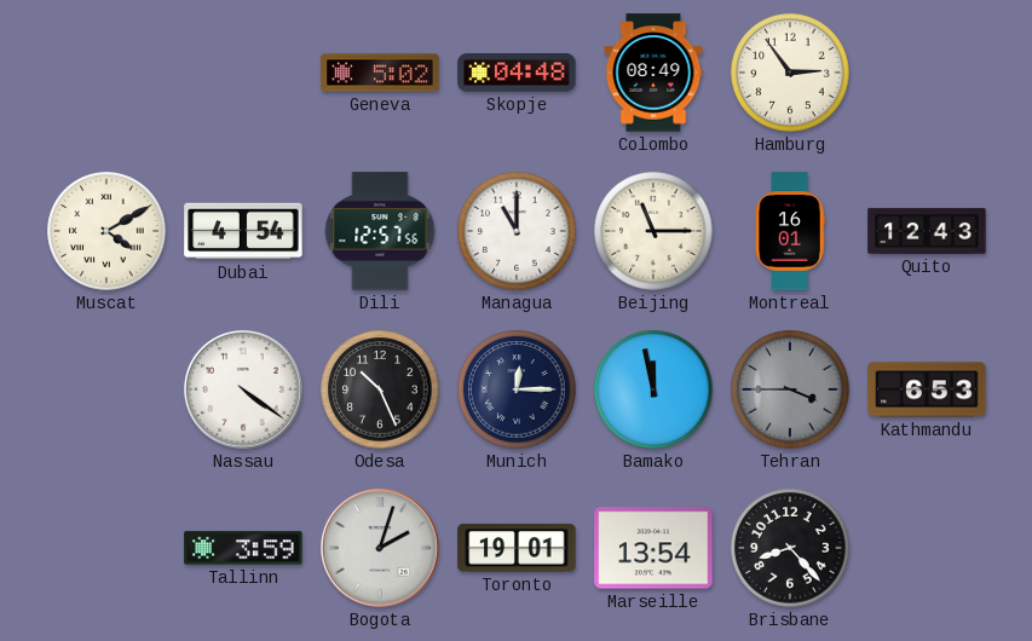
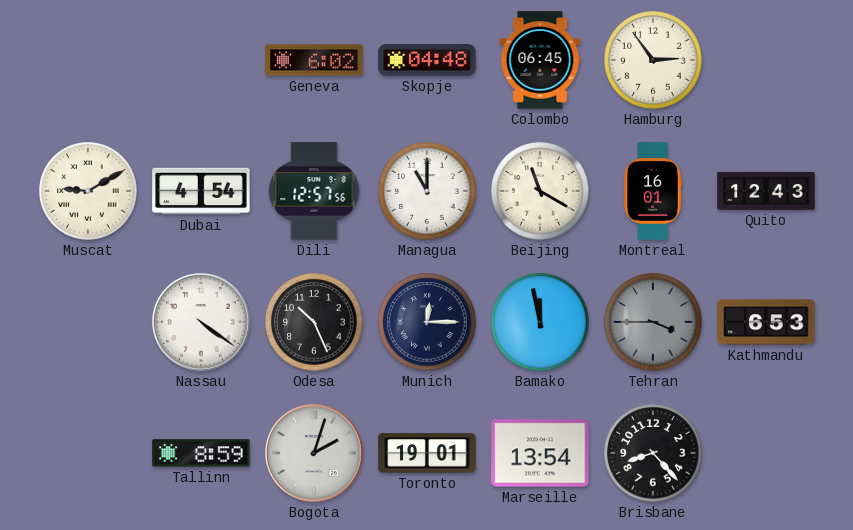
Geneva: 5:02 -> 6:02
Colombo: 08:49 -> 06:45
Muscat: 4:10 -> 9:10
Beijing: 11:15 -> 11:20
Tallinn: 3:59 -> 8:59
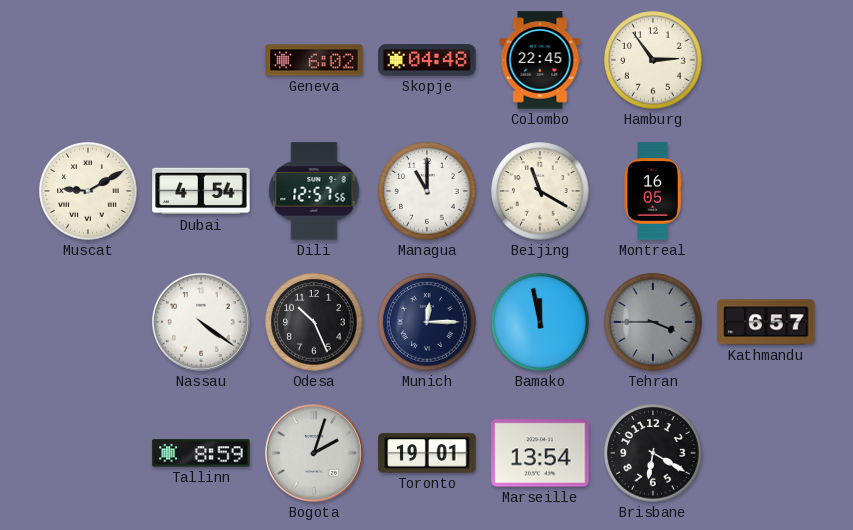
Colombo: 06:45 -> 22:45
Montreal: 16:01 -> 16:05
Quito: 12:43 -> none
Kathmandu: 6:53 -> 6:57
Brisbane: 8:23 -> 6:20
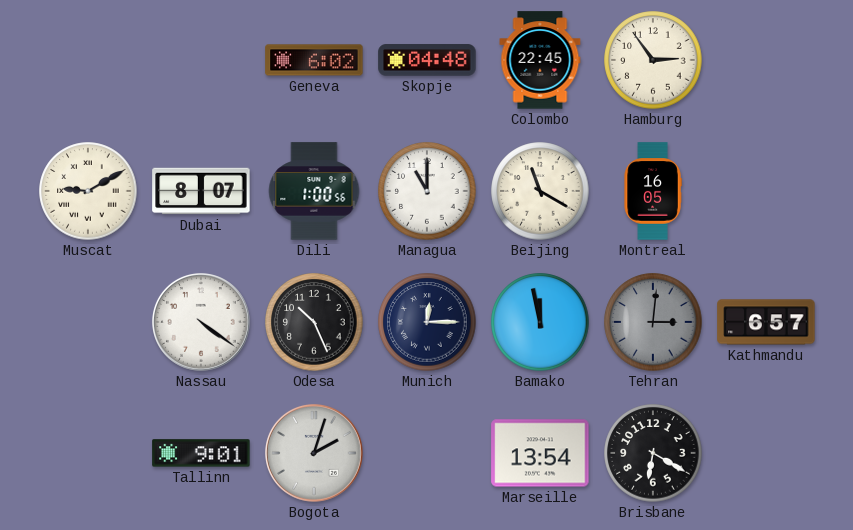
Dubai: 4:54 -> 8:07
Dili: 12:57 -> 1:00
Tehran: 3:45 -> 3:01
Tallinn: 8:59 -> 9:01
Toronto: 19:01 -> none
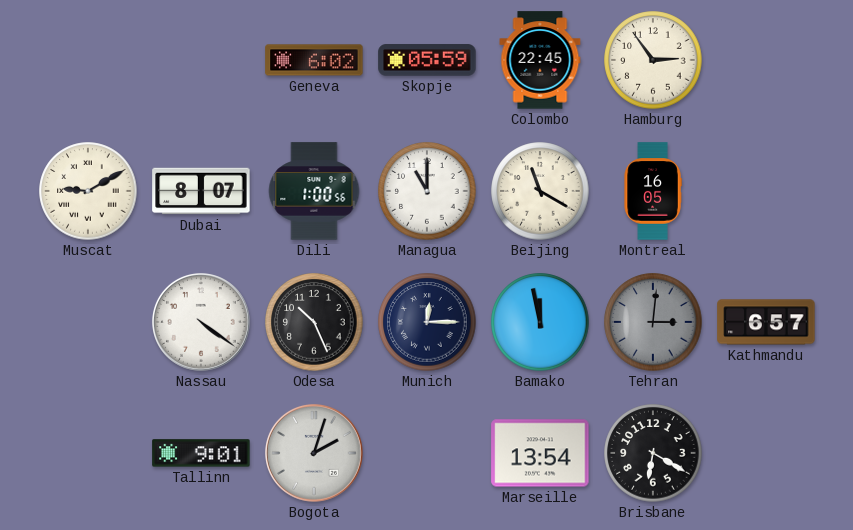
Skopje: 04:48 -> 05:59
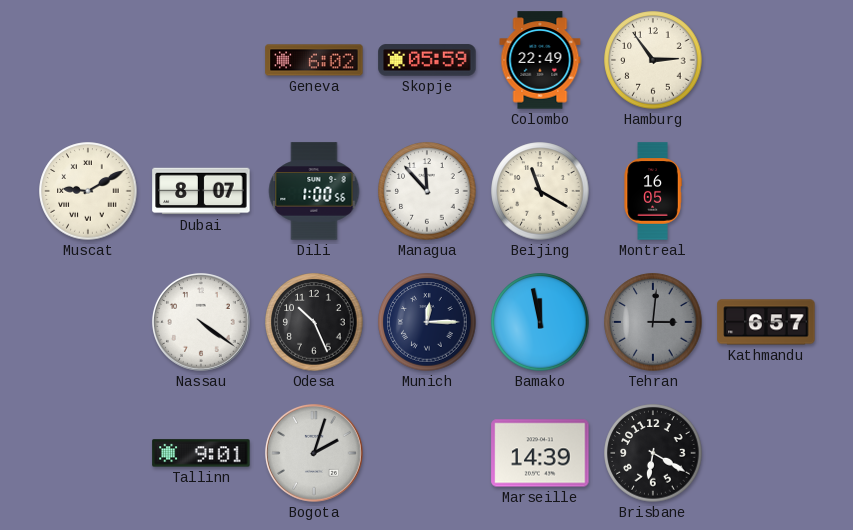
Colombo: 22:45 -> 22:49
Managua: 11:00 -> 11:53
Marseille: 13:54 -> 14:39
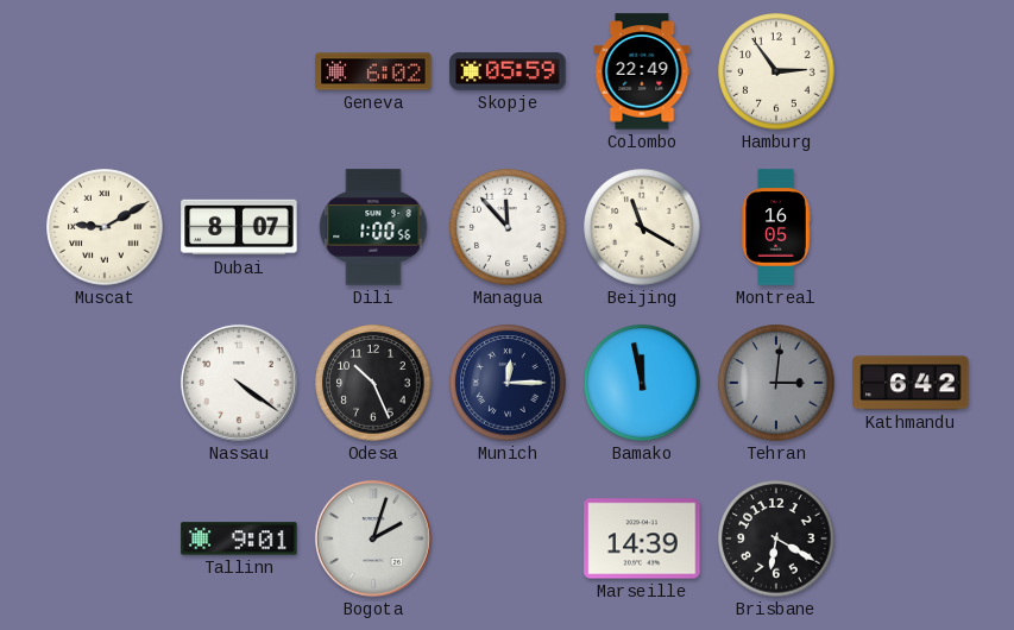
Kathmandu: 6:57 -> 6:42
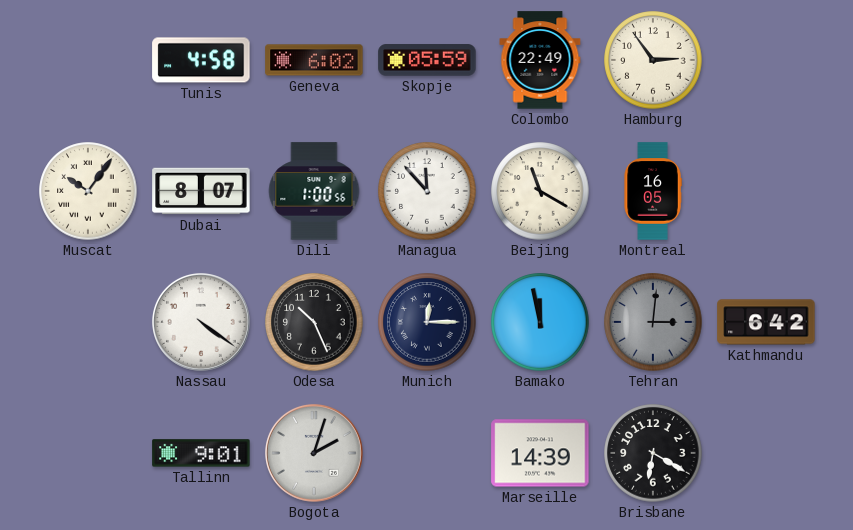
Tunis: none -> 4:58
Muscat: 9:10 -> 10:06
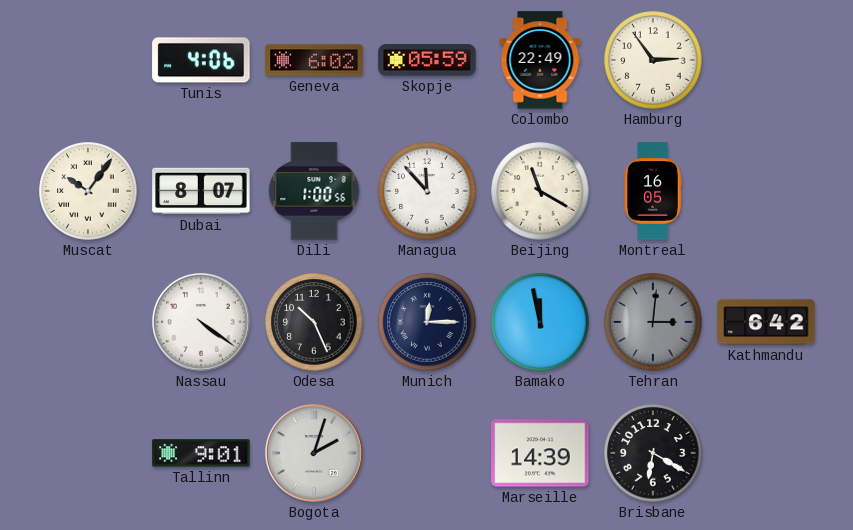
Tunis: 4:58 -> 4:06
